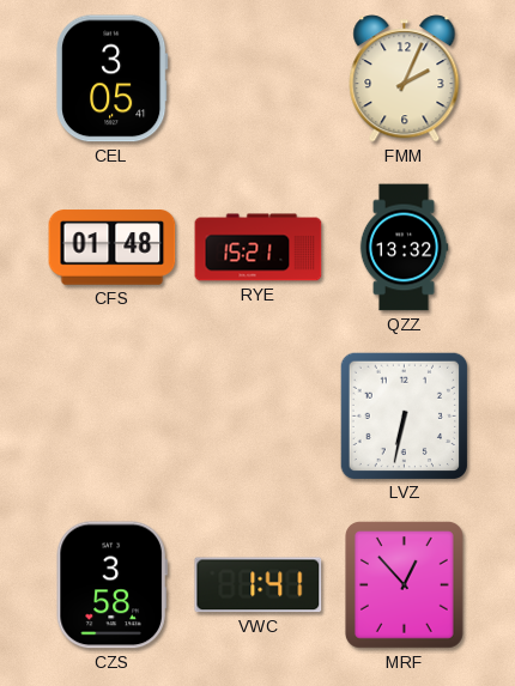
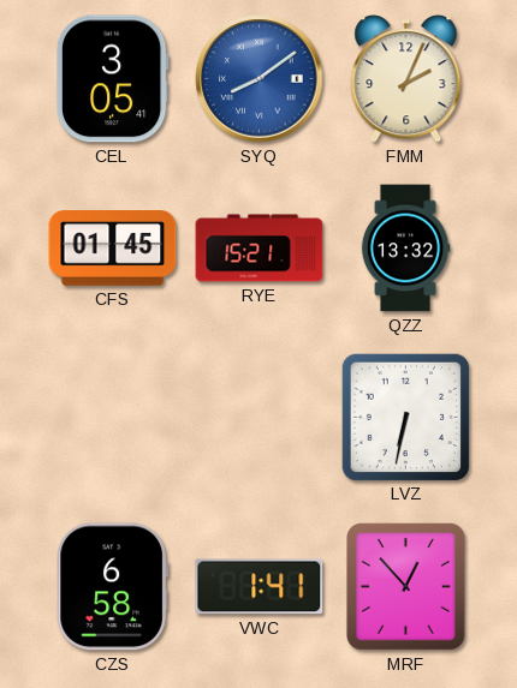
SYQ: none -> 8:09
CFS: 01:48 -> 01:45
CZS: 3:58 -> 6:58
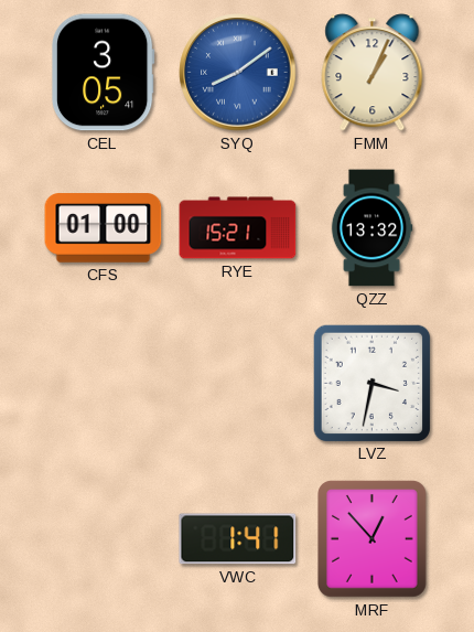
FMM: 2:04 -> 1:04
CFS: 01:45 -> 01:00
LVZ: 6:32 -> 3:32
CZS: 6:58 -> none
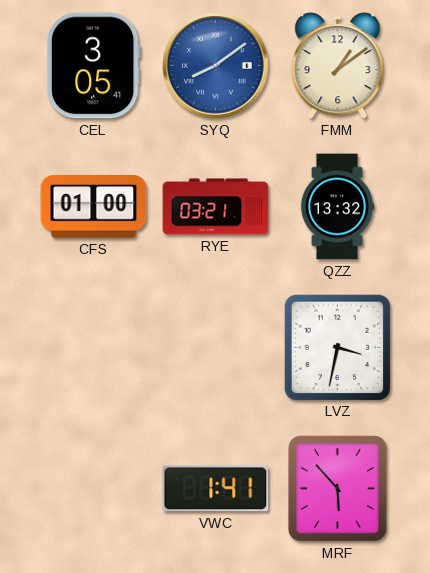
FMM: 1:04 -> 1:09
RYE: 15:21 -> 03:21
MRF: 12:53 -> 5:53
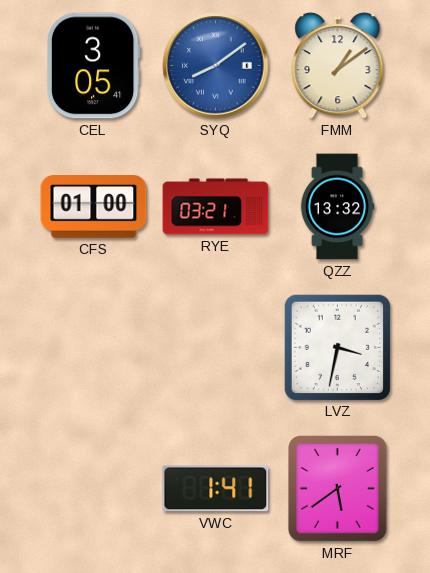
MRF: 5:53 -> 5:39
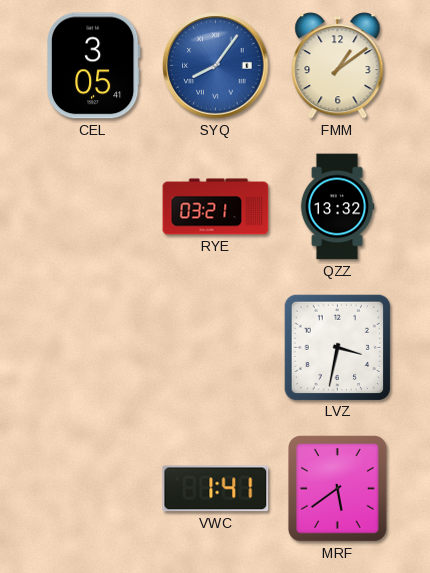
SYQ: 8:09 -> 8:06
CFS: 01:00 -> none
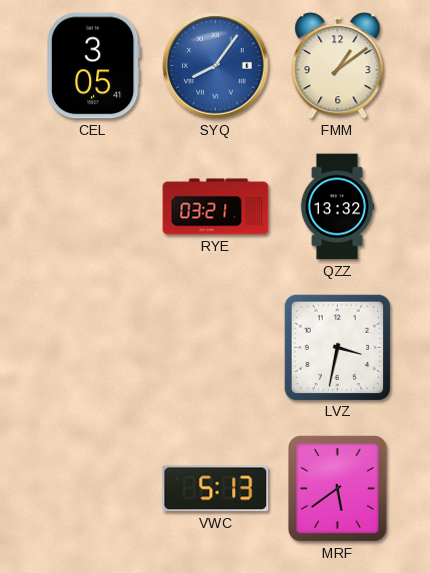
VWC: 1:41 -> 5:13
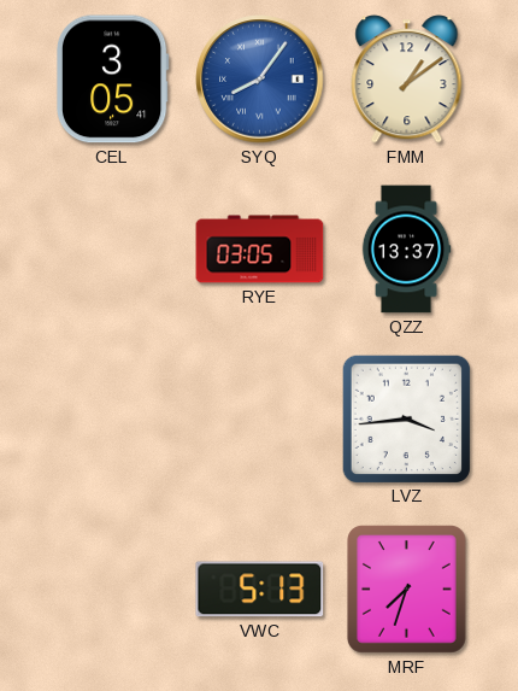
RYE: 03:21 -> 03:05
QZZ: 13:32 -> 13:37
LVZ: 3:32 -> 3:44
MRF: 5:39 -> 7:33
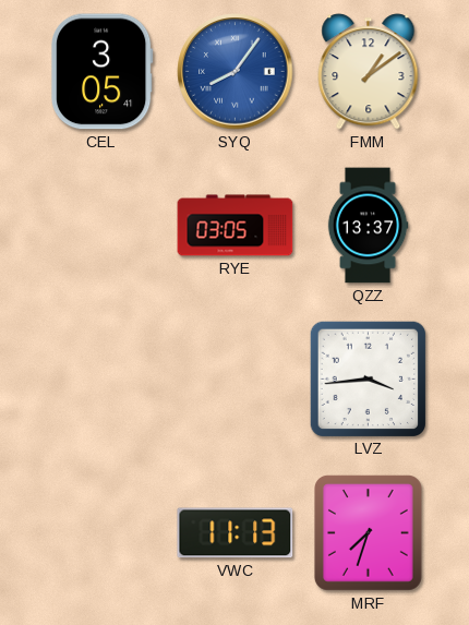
VWC: 5:13 -> 11:13
